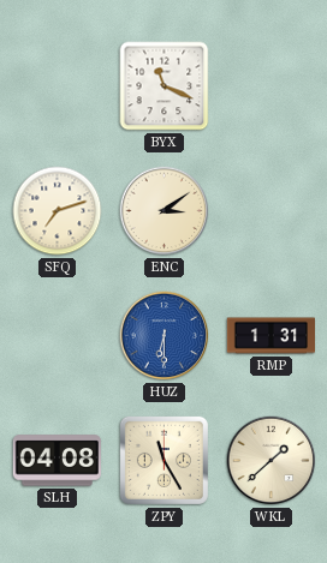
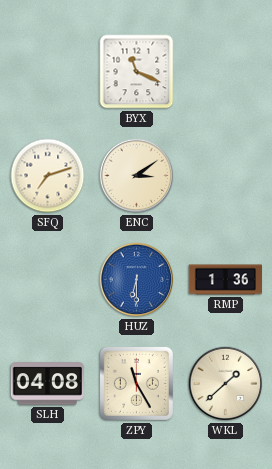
RMP: 1:31 -> 1:36
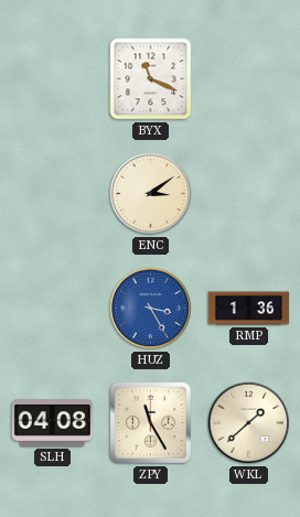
SFQ: 7:12 -> none
HUZ: 6:30 -> 3:25
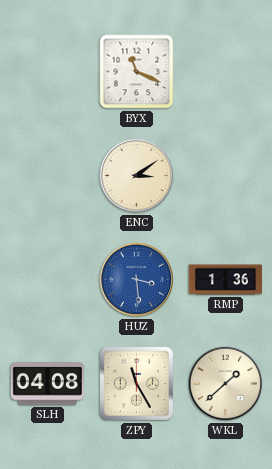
HUZ: 3:25 -> 3:29
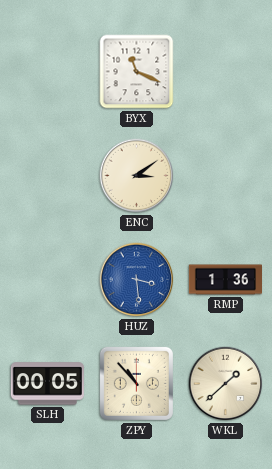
SLH: 04:08 -> 00:05
ZPY: 11:25 -> 10:53
